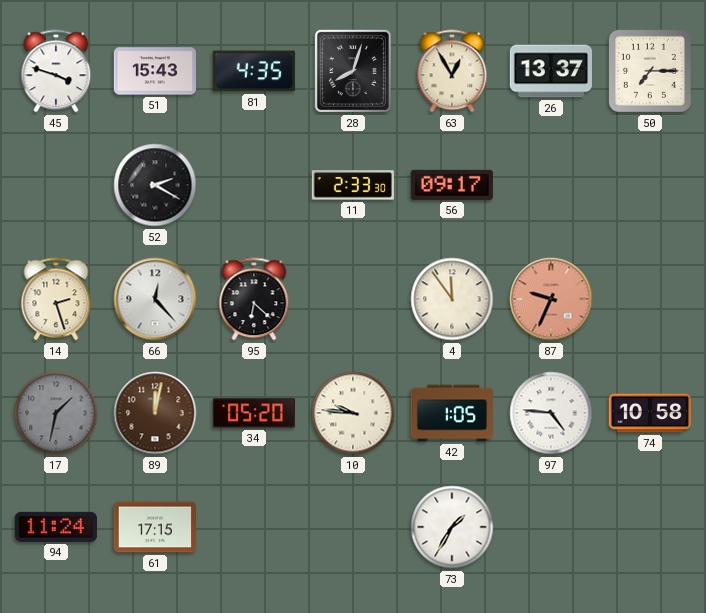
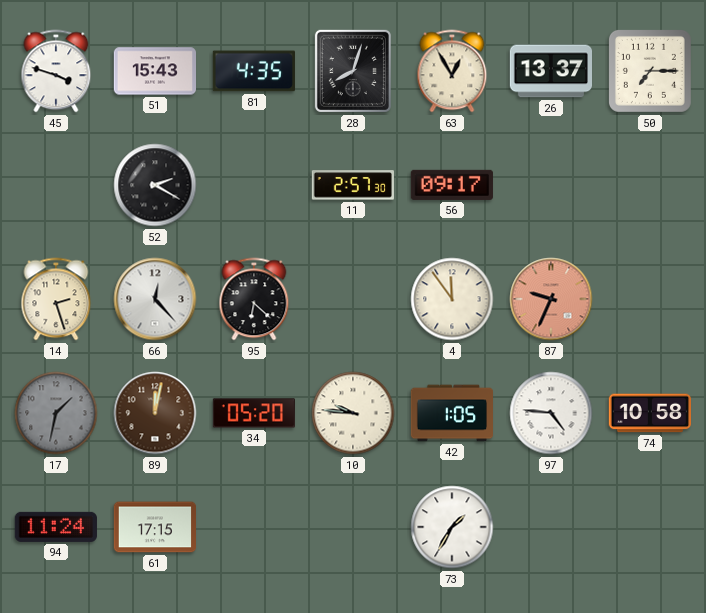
11: 2:33 -> 2:57
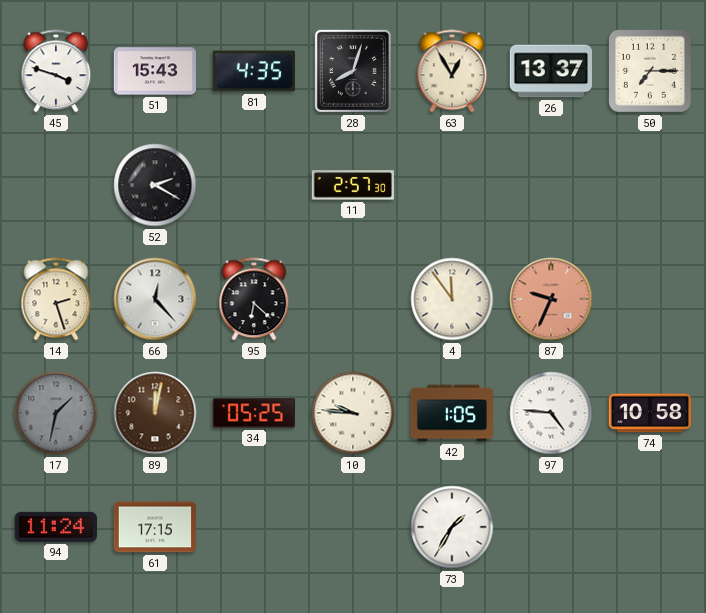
56: 09:17 -> none
34: 05:20 -> 05:25
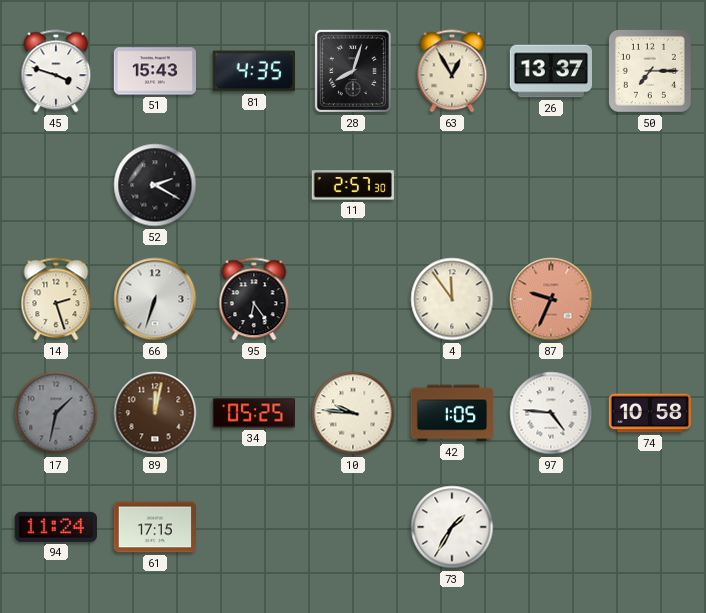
66: 12:23 -> 6:33
95: 6:22 -> 6:24
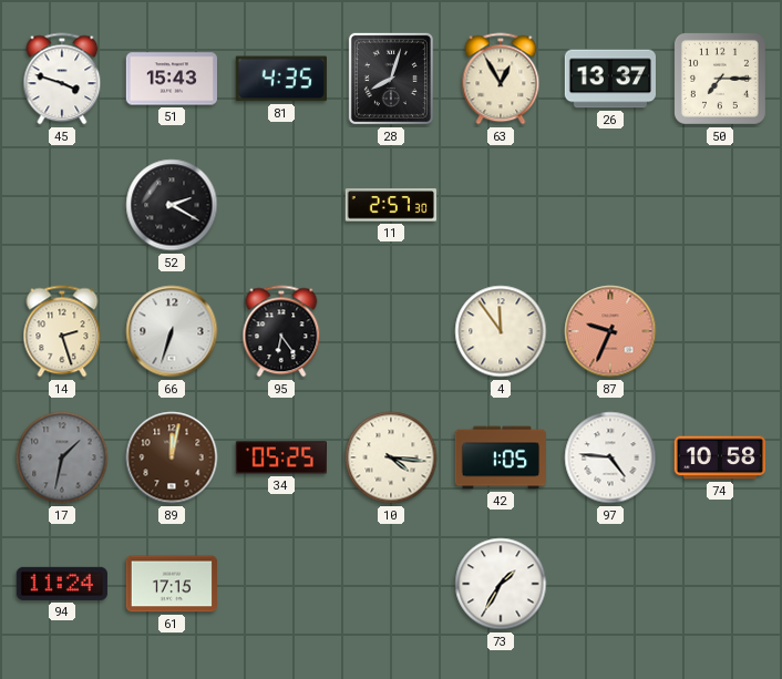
10: 9:46 -> 4:16
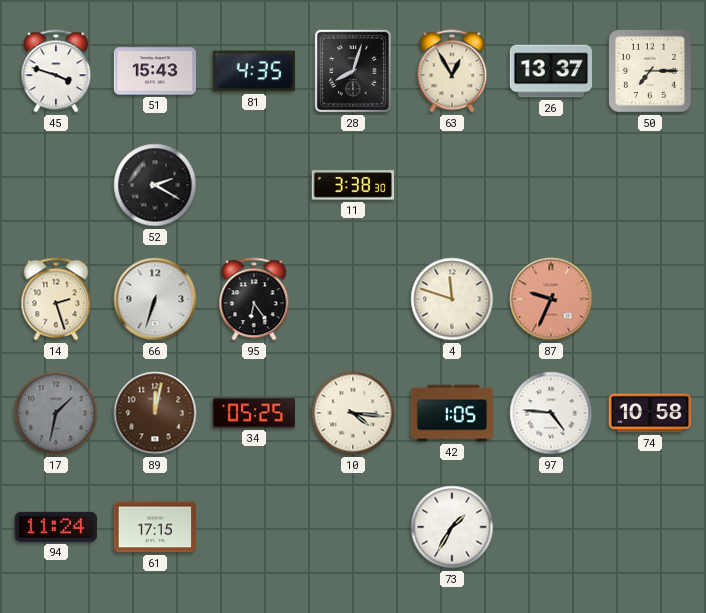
11: 2:57 -> 3:38
4: 11:54 -> 11:48
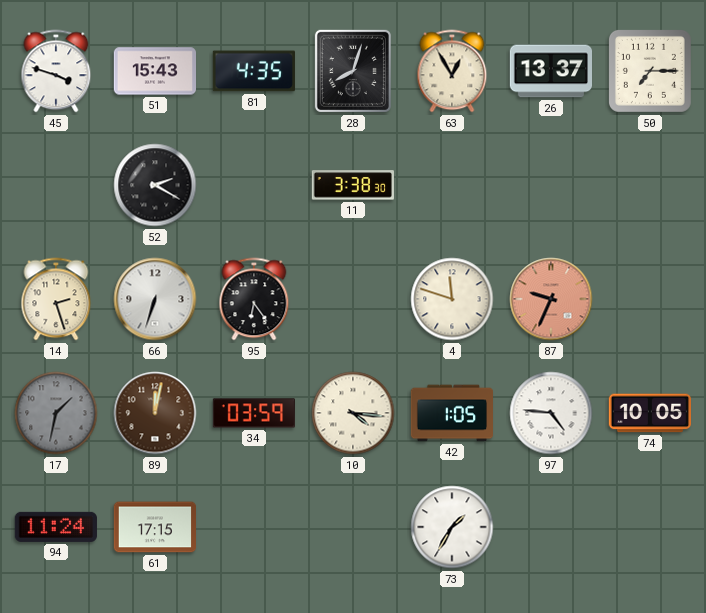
34: 05:25 -> 03:59
74: 10:58 -> 10:05
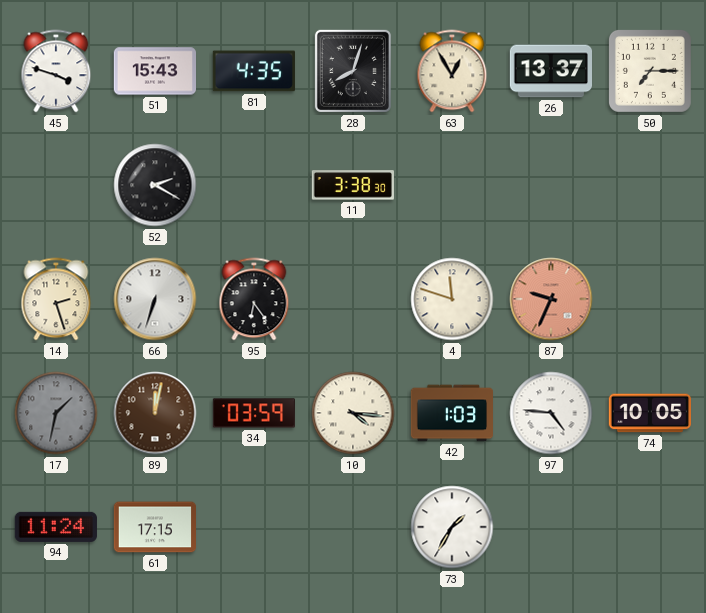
42: 1:05 -> 1:03
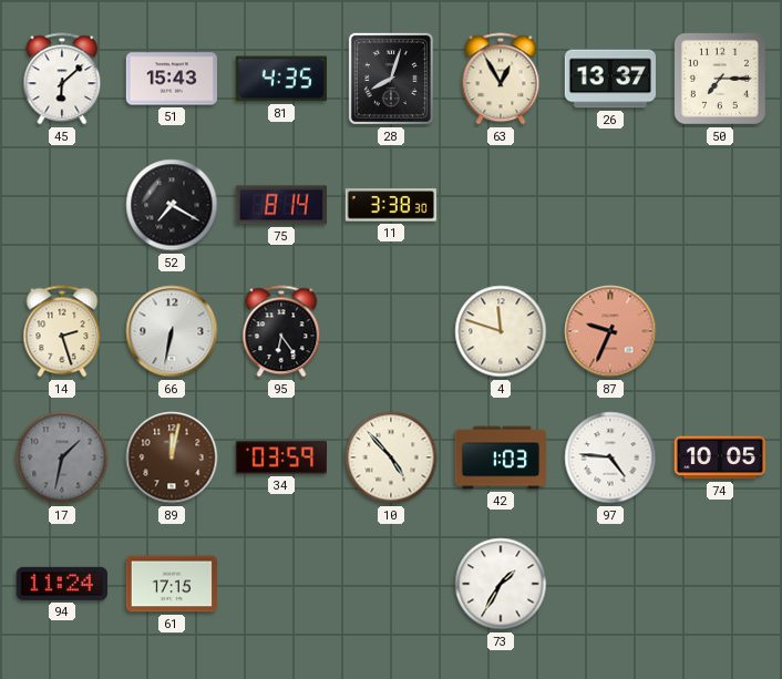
45: 3:48 -> 6:08
52: 2:20 -> 7:20
75: none -> 8:14
66: 6:33 -> 6:32
10: 4:16 -> 4:53
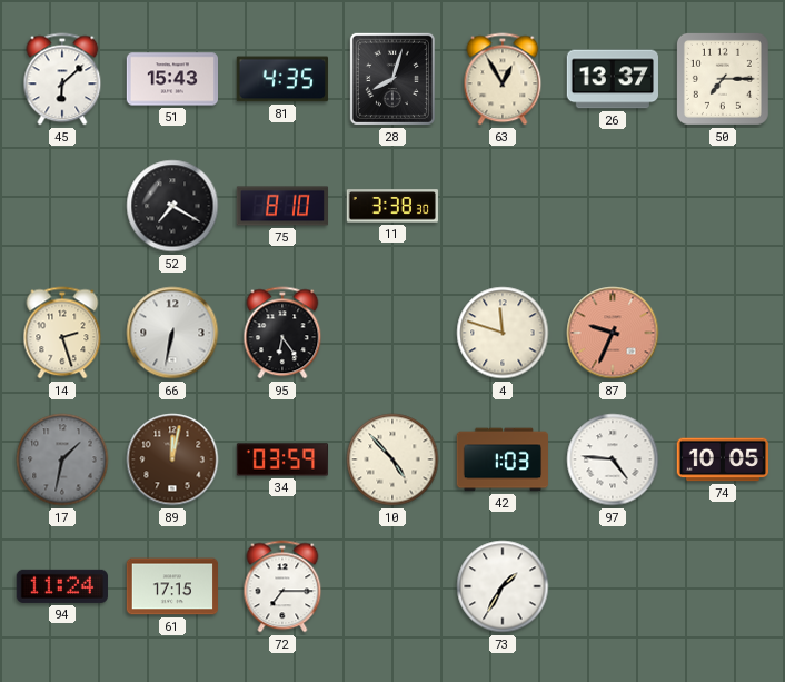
75: 8:14 -> 8:10
72: none -> 7:15
